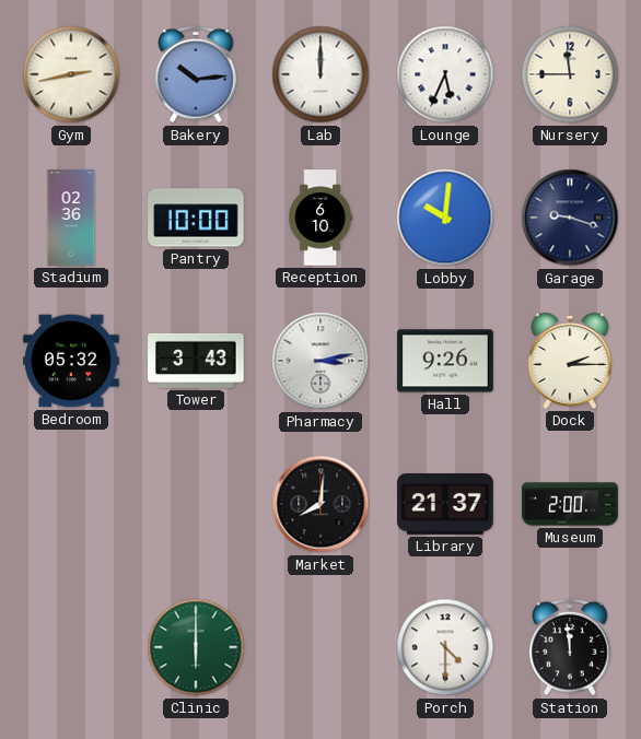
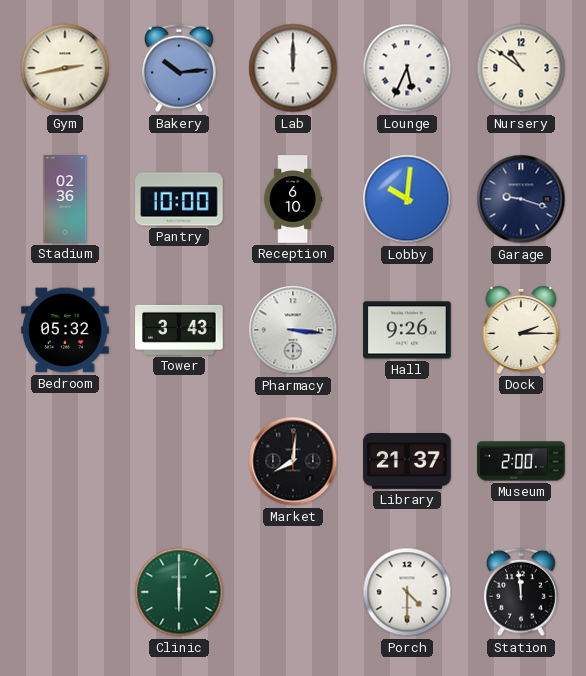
Nursery: 11:45 -> 10:51
Pharmacy: 3:13 -> 3:16
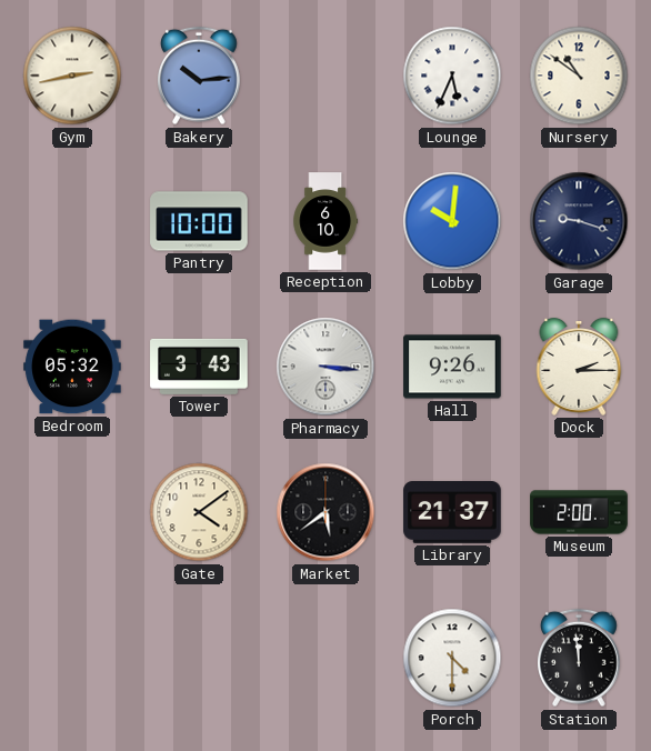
Lab: 12:00 -> none
Stadium: 02:36 -> none
Gate: none -> 4:09
Market: 8:01 -> 5:39
Clinic: 6:00 -> none
